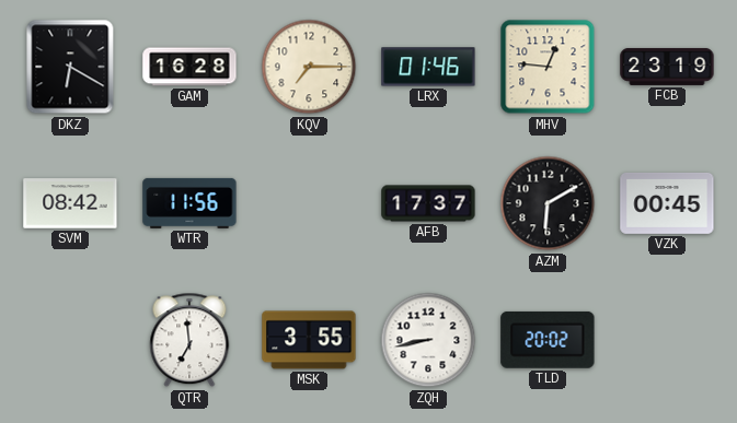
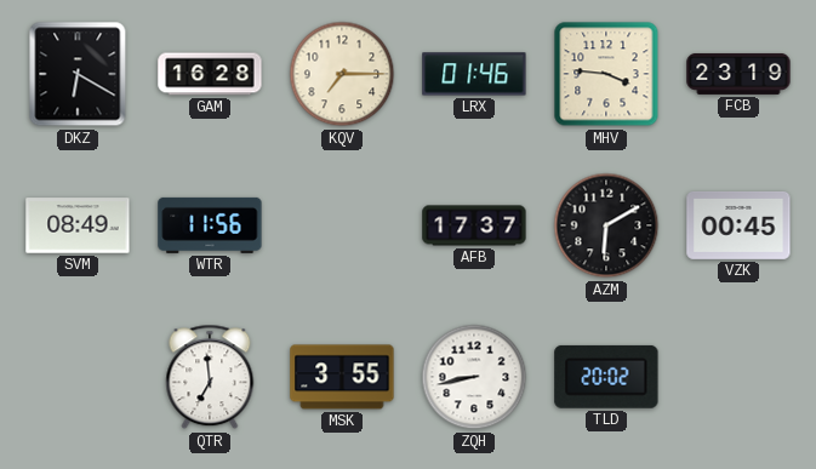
MHV: 12:46 -> 3:46
SVM: 08:42 -> 08:49
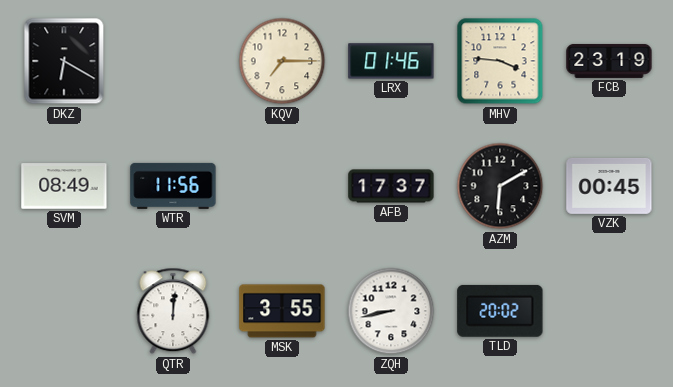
GAM: 16:28 -> none
QTR: 6:59 -> 12:01
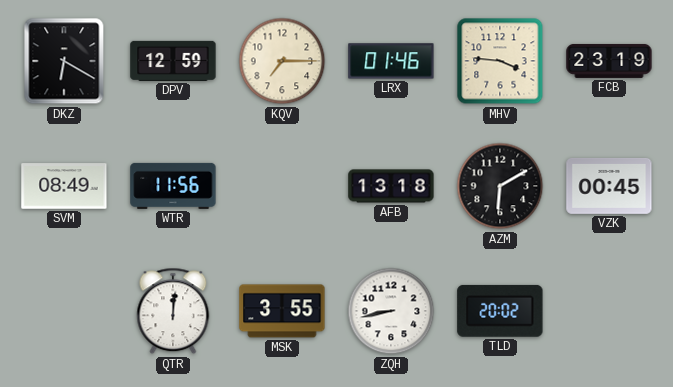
DPV: none -> 12:59
AFB: 17:37 -> 13:18
